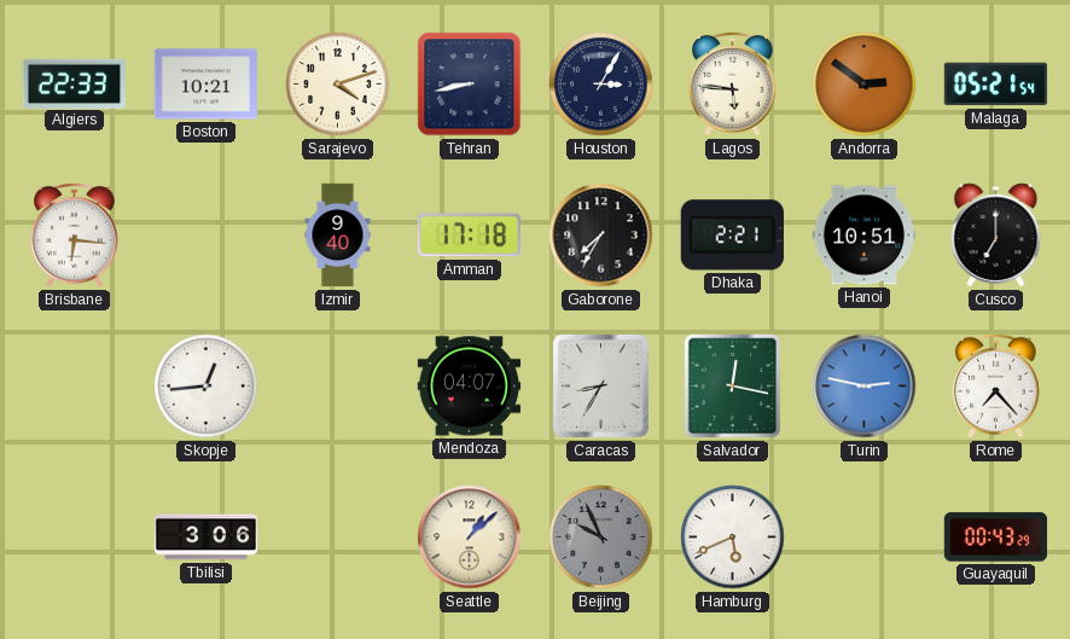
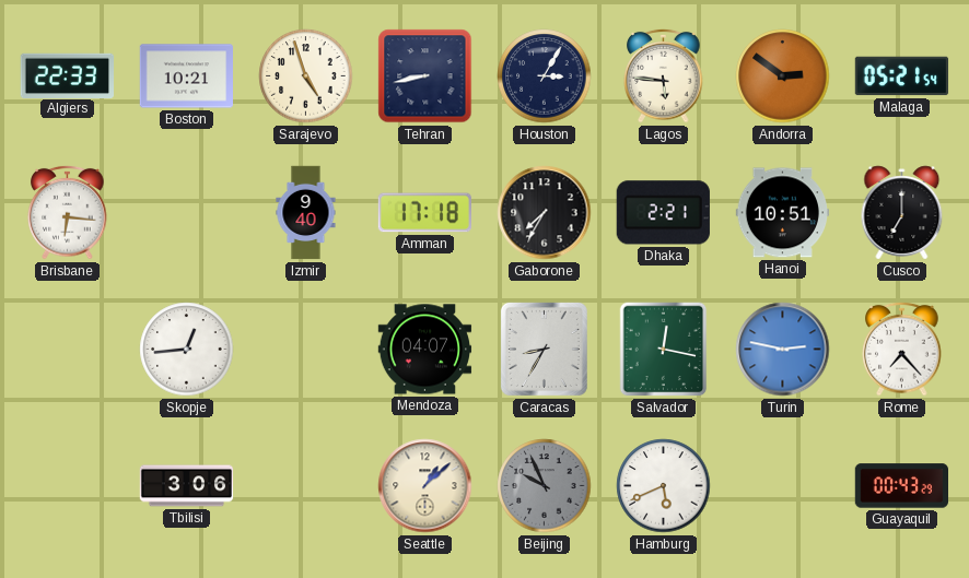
Sarajevo: 4:12 -> 4:57
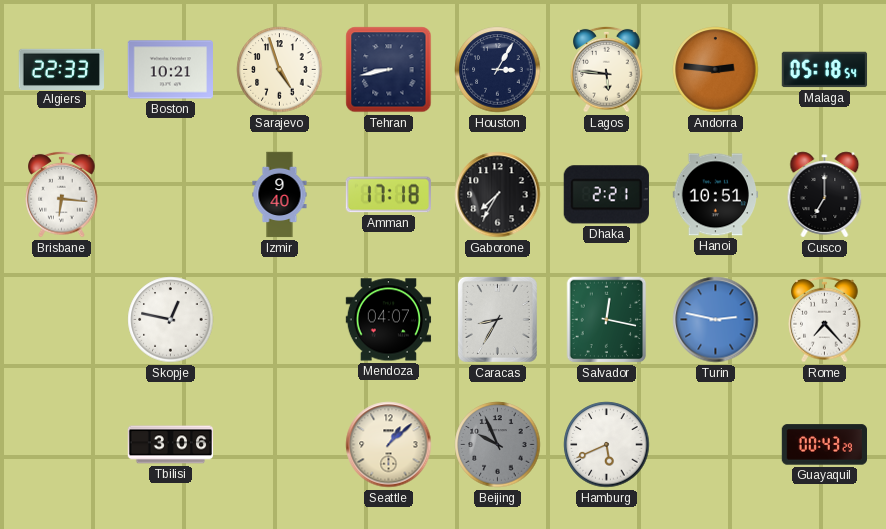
Andorra: 2:51 -> 2:46
Malaga: 05:21 -> 05:18
Skopje: 12:44 -> 12:47
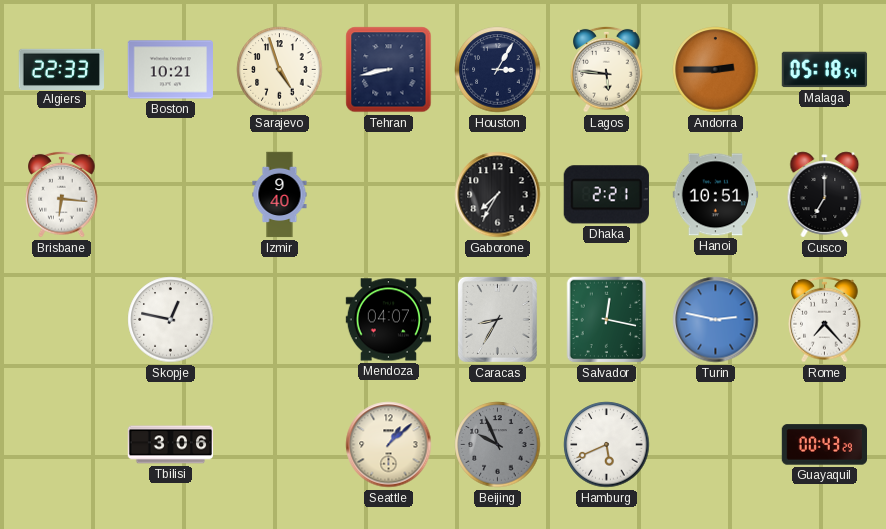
Andorra: 2:46 -> 2:45
Amman: 17:18 -> none
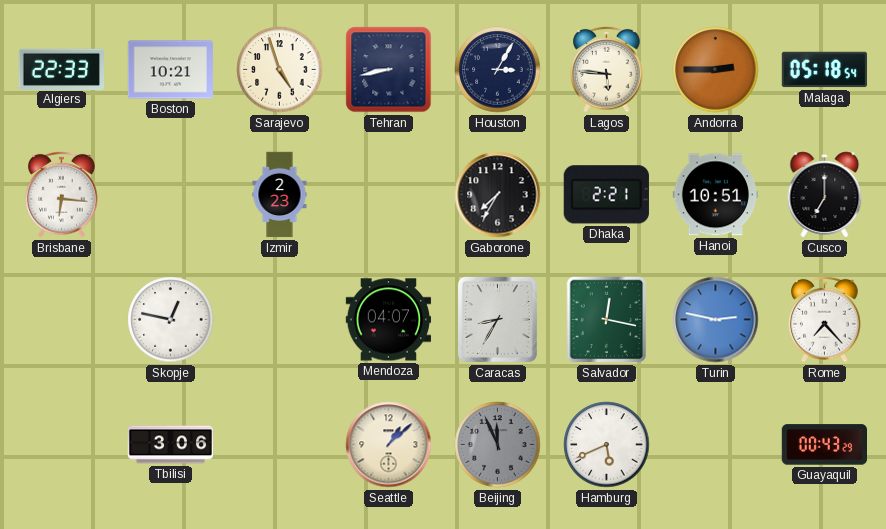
Izmir: 9:40 -> 2:23
Beijing: 9:56 -> 11:56
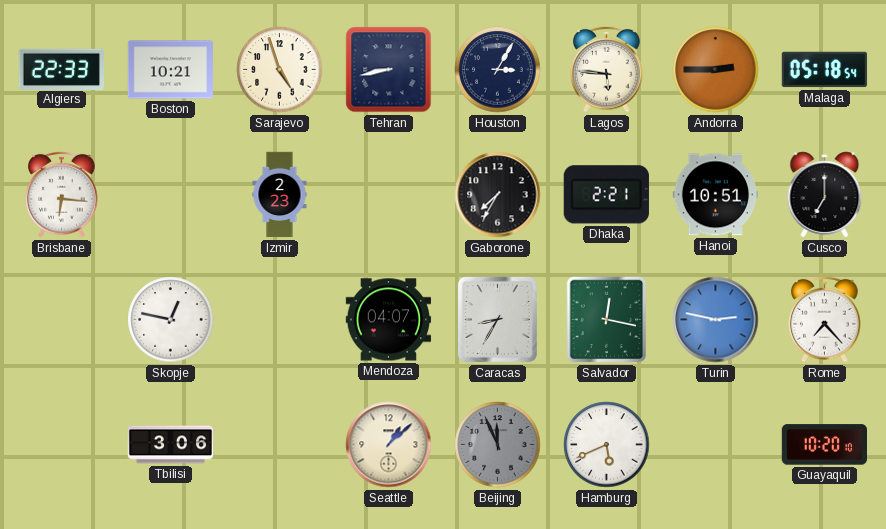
Guayaquil: 00:43 -> 10:20
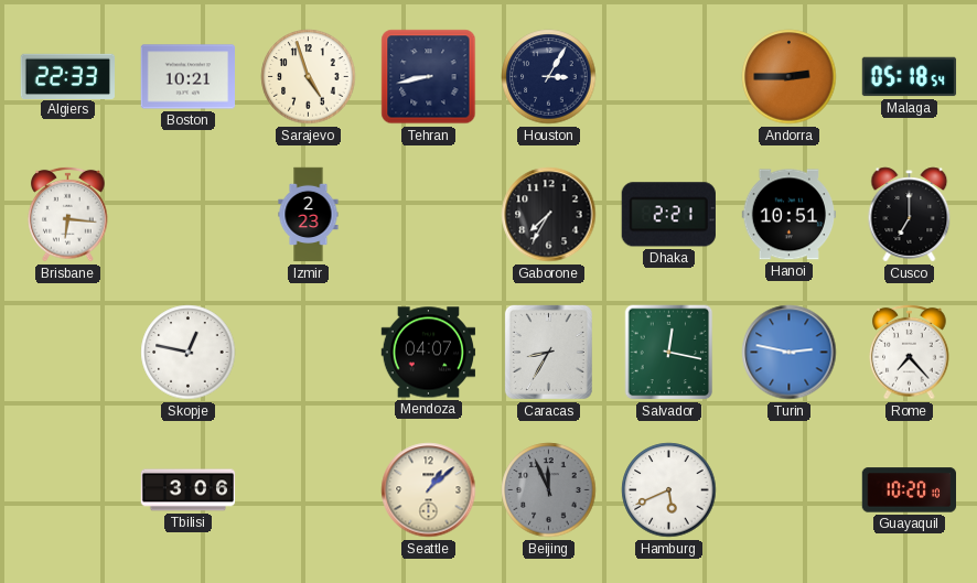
Lagos: 5:46 -> none
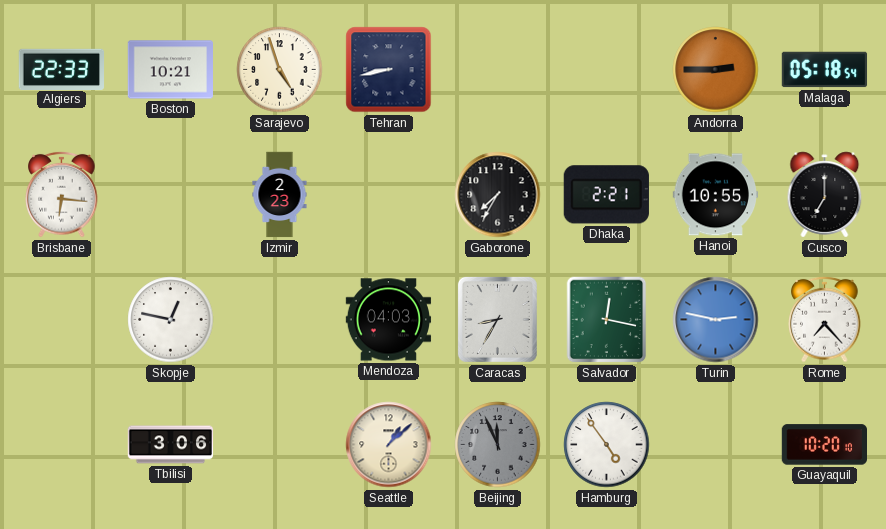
Houston: 3:05 -> none
Hanoi: 10:51 -> 10:55
Mendoza: 04:07 -> 04:03
Hamburg: 5:41 -> 4:54
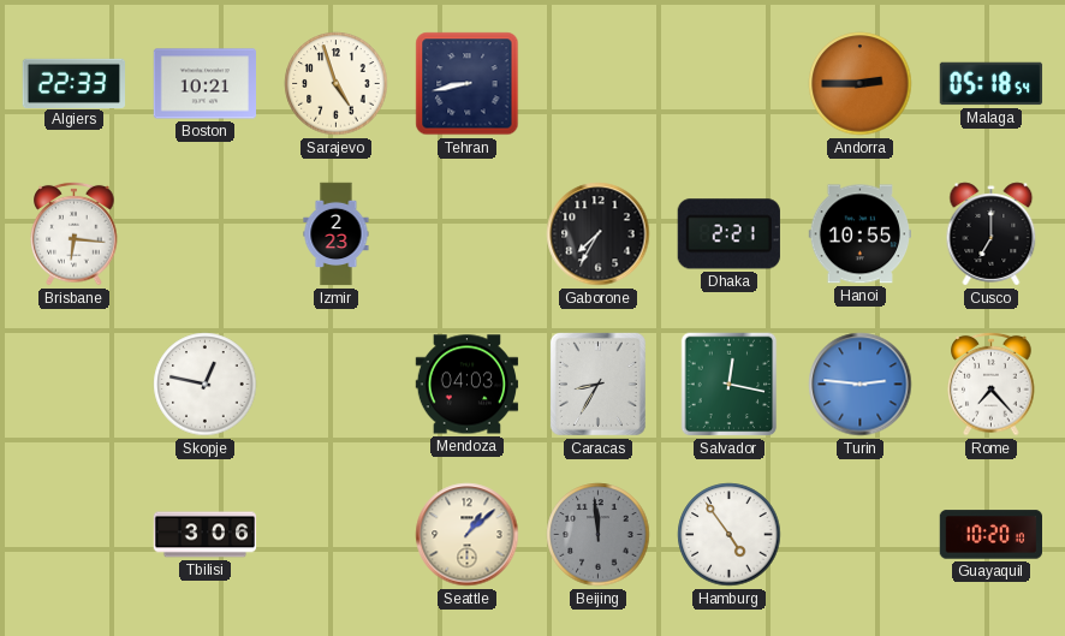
Turin: 2:47 -> 2:46
Beijing: 11:56 -> 11:59
